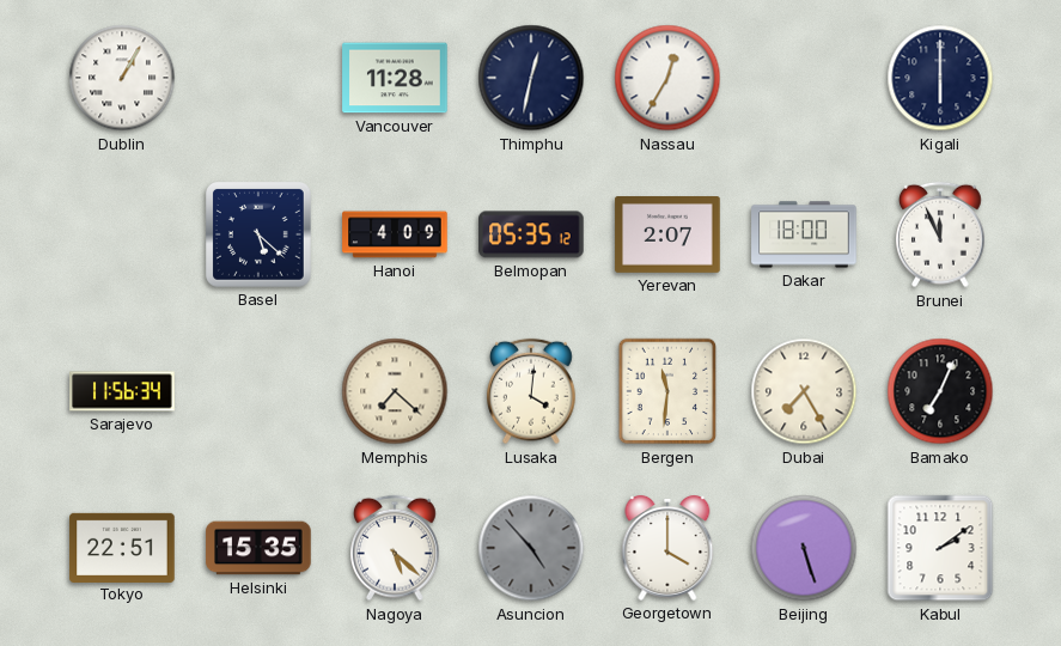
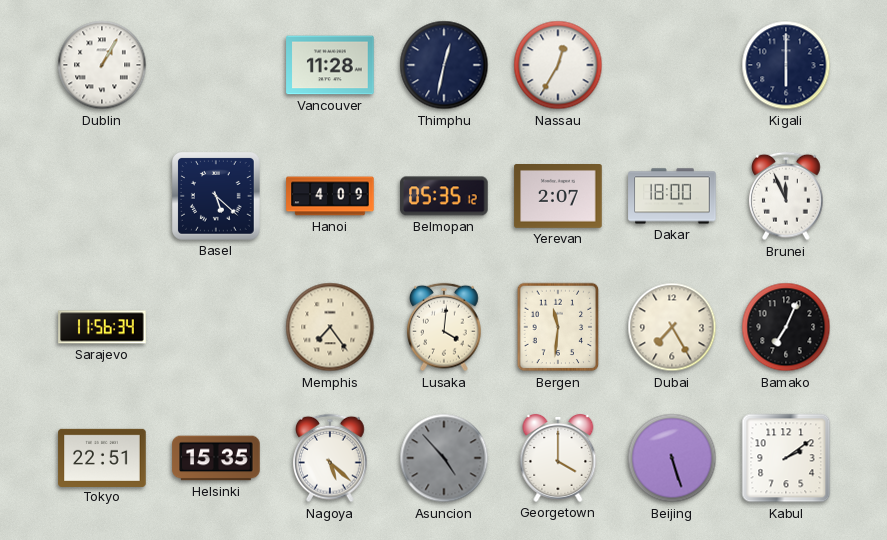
Memphis: 7:22 -> 7:24
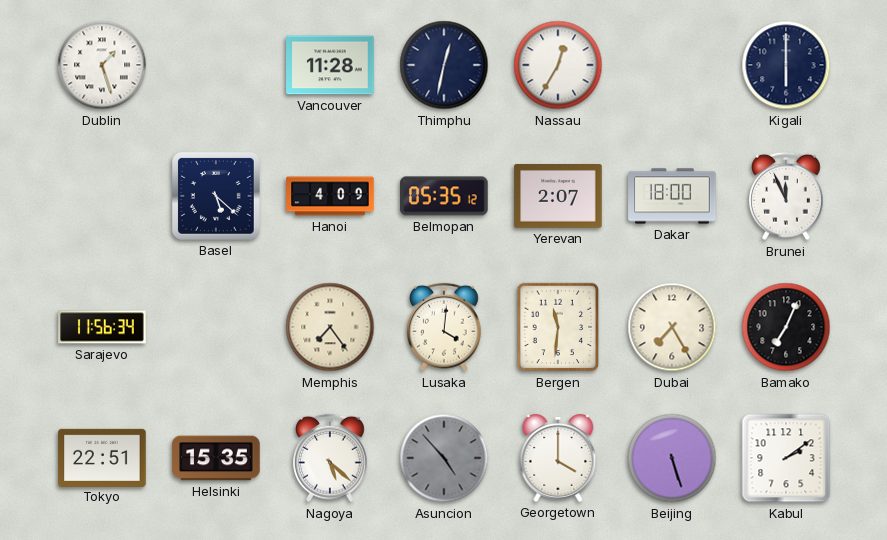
Dublin: 1:05 -> 1:27
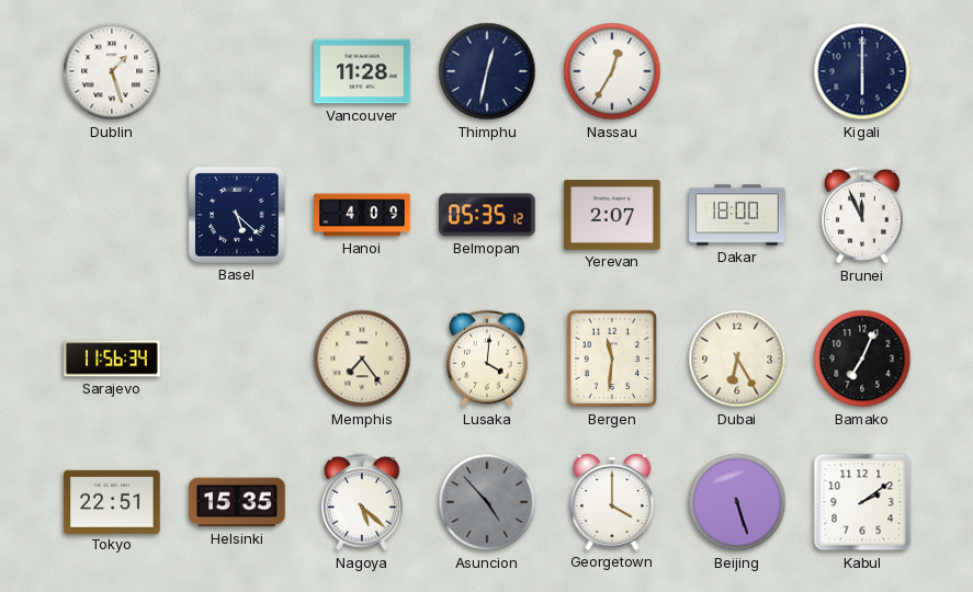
Dubai: 7:25 -> 6:25
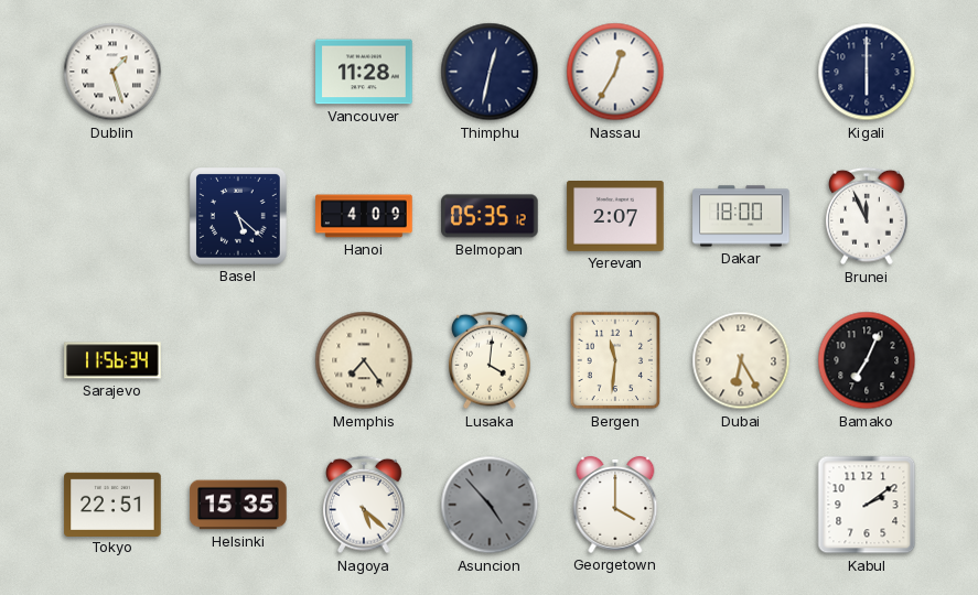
Beijing: 5:27 -> none
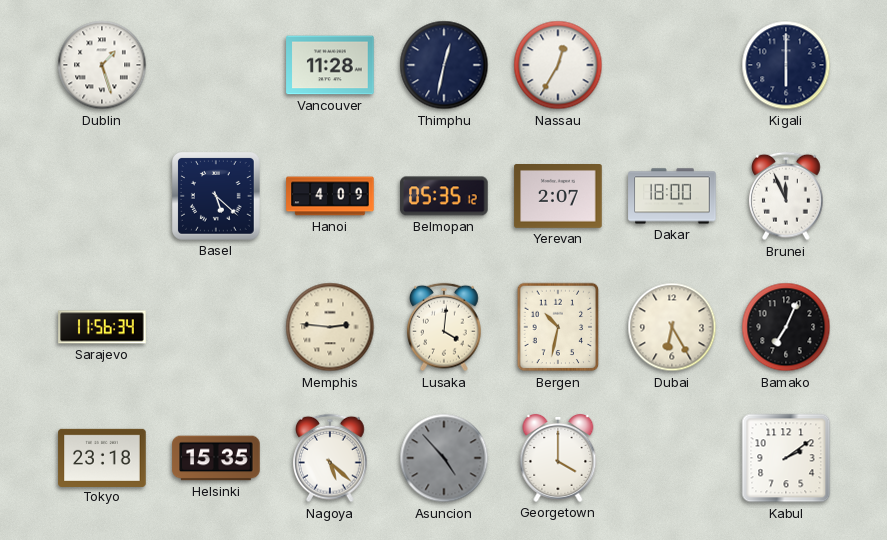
Memphis: 7:24 -> 2:46
Bergen: 11:31 -> 10:32
Tokyo: 22:51 -> 23:18
